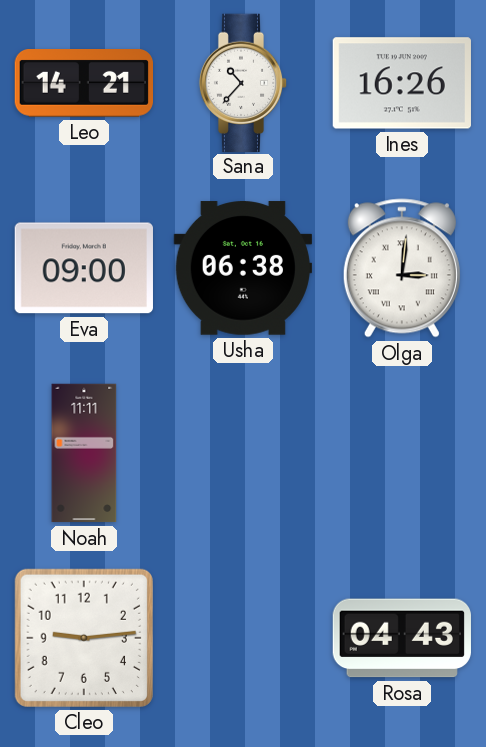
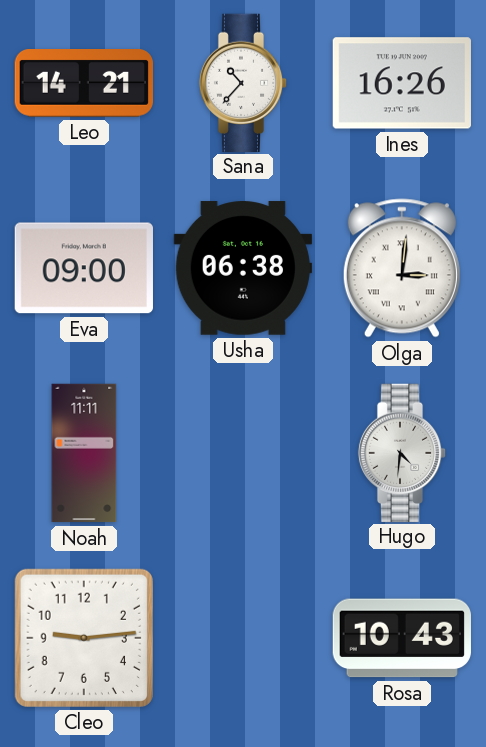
Hugo: none -> 4:31
Rosa: 04:43 -> 10:43
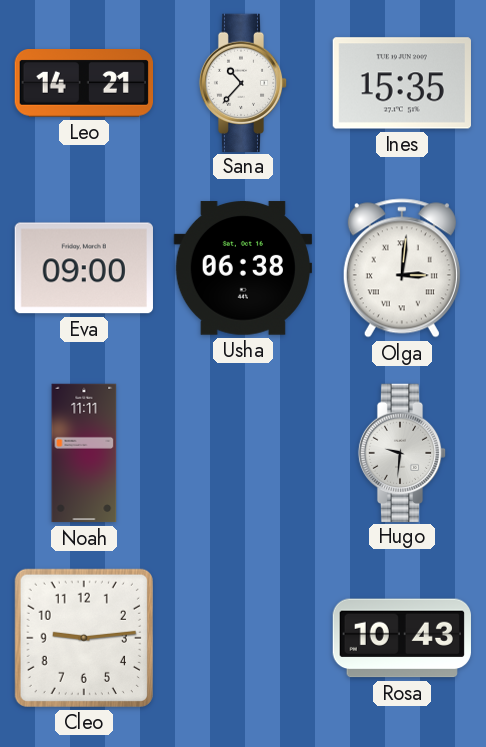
Ines: 16:26 -> 15:35
Hugo: 4:31 -> 9:31
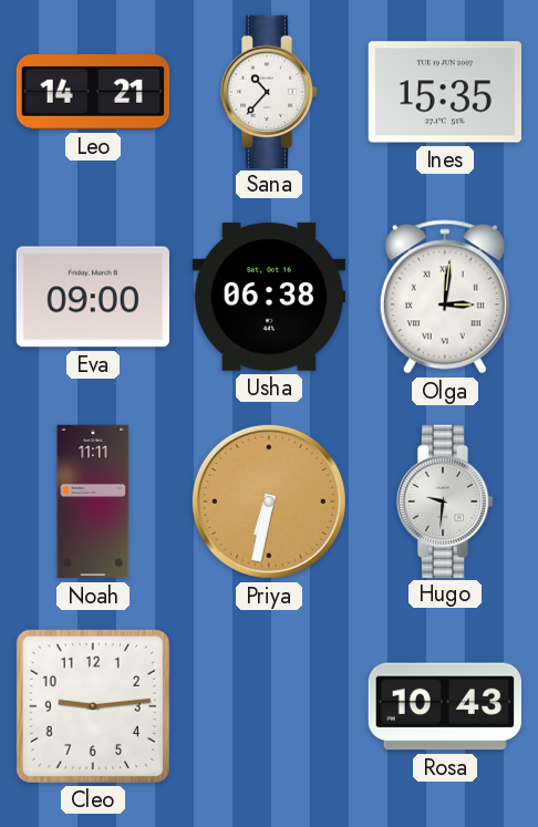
Priya: none -> 6:32
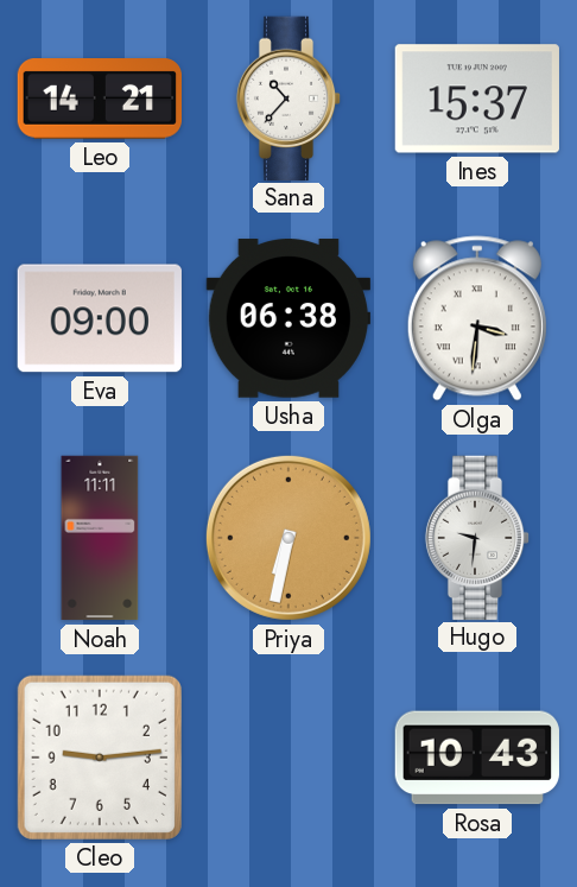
Ines: 15:35 -> 15:37
Olga: 3:01 -> 3:31
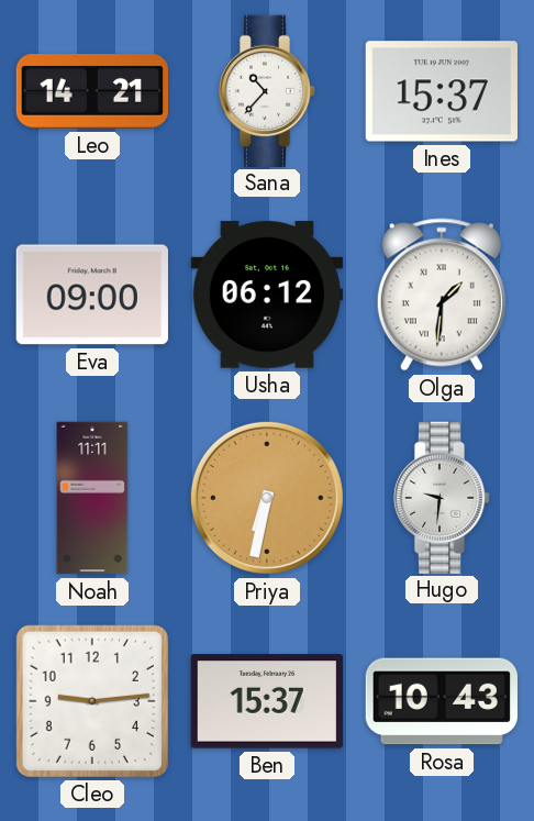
Usha: 06:38 -> 06:12
Olga: 3:31 -> 1:31
Ben: none -> 15:37
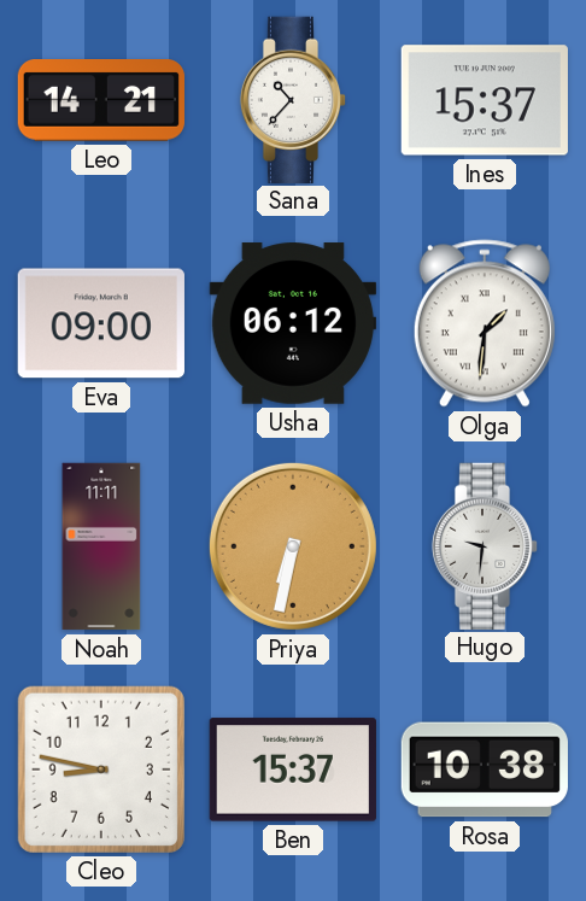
Cleo: 9:14 -> 8:47
Rosa: 10:43 -> 10:38
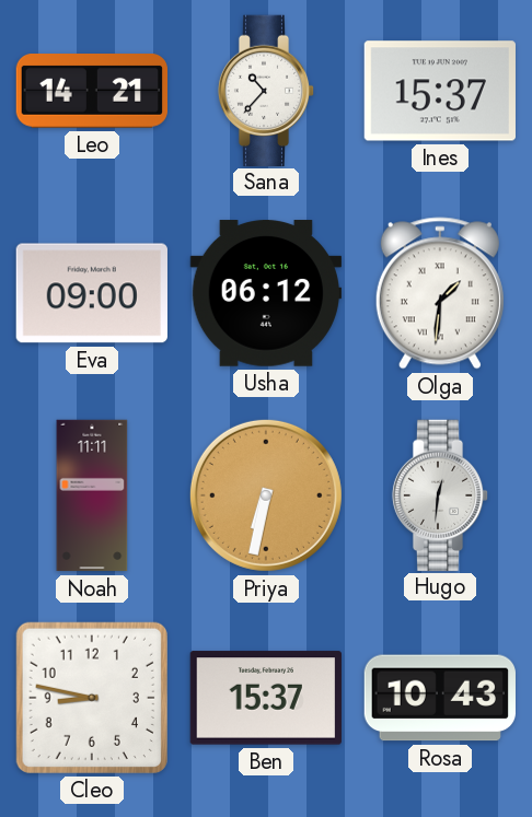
Hugo: 9:31 -> 12:31
Rosa: 10:38 -> 10:43
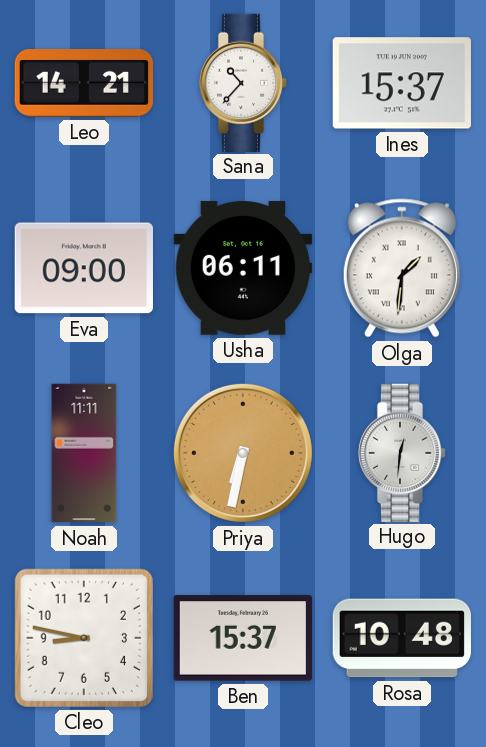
Usha: 06:12 -> 06:11
Rosa: 10:43 -> 10:48
